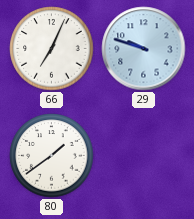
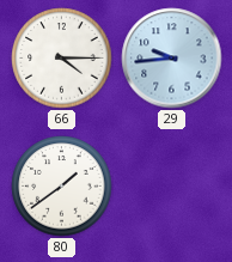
66: 7:04 -> 4:15
29: 9:48 -> 9:44
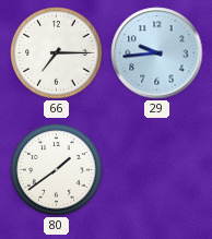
66: 4:15 -> 7:15
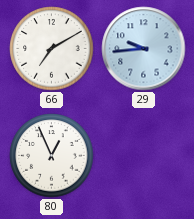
66: 7:15 -> 7:10
80: 1:39 -> 12:56
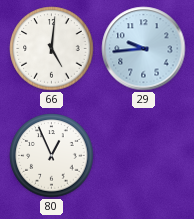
66: 7:10 -> 5:01
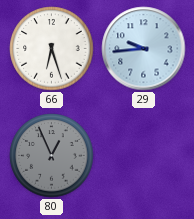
66: 5:01 -> 6:27
80 dial: white -> grey
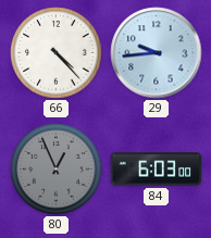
66: 6:27 -> 4:23
84: none -> 6:03
